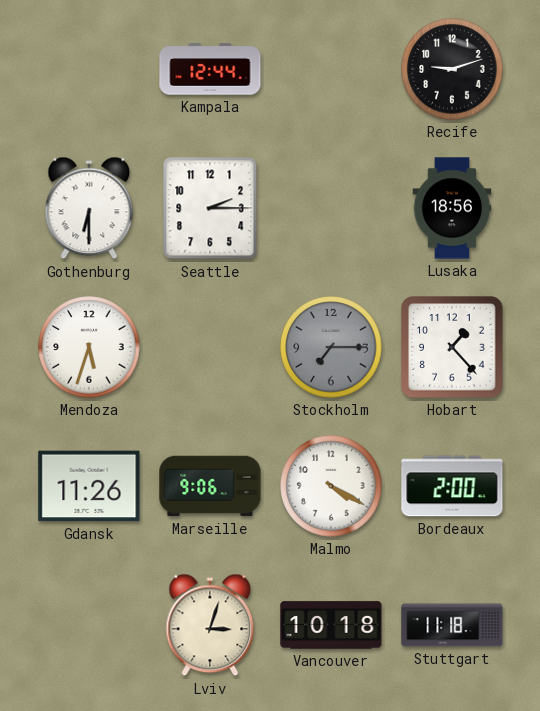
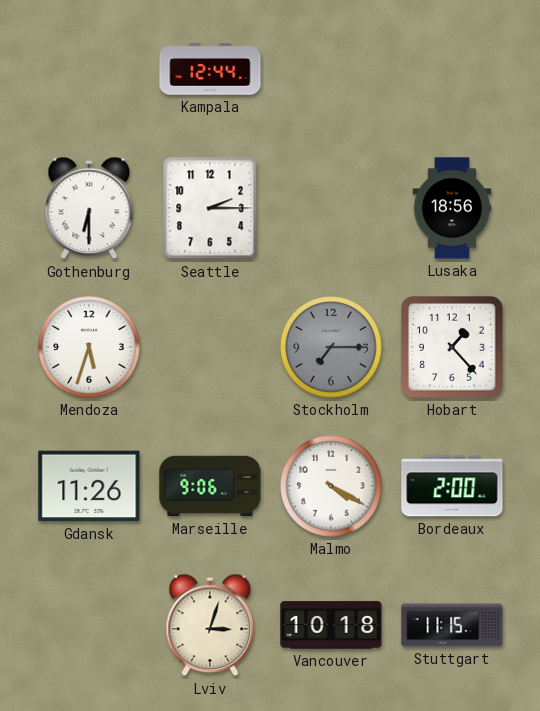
Recife: 9:12 -> none
Stuttgart: 11:18 -> 11:15
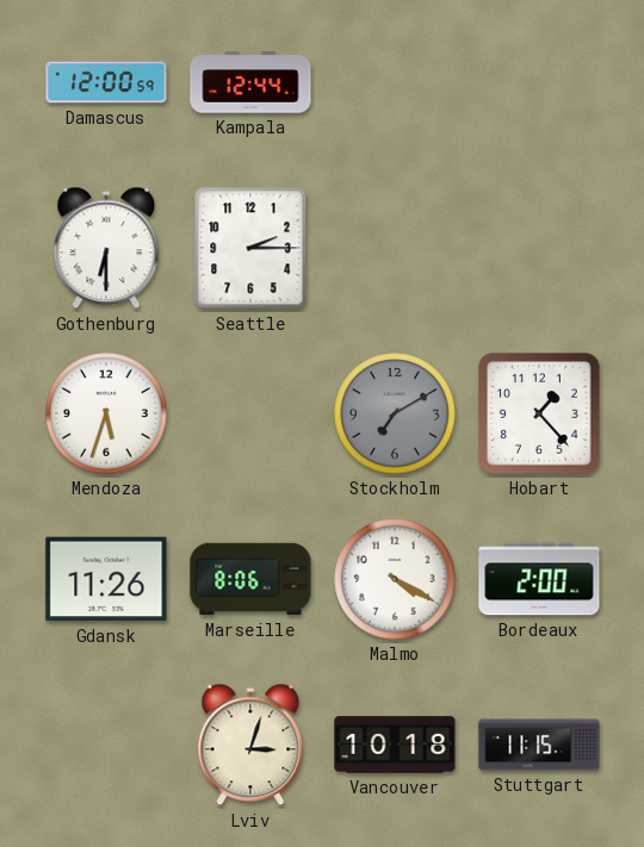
Damascus: none -> 12:00
Lusaka: 18:56 -> none
Stockholm: 7:15 -> 7:10
Marseille: 9:06 -> 8:06
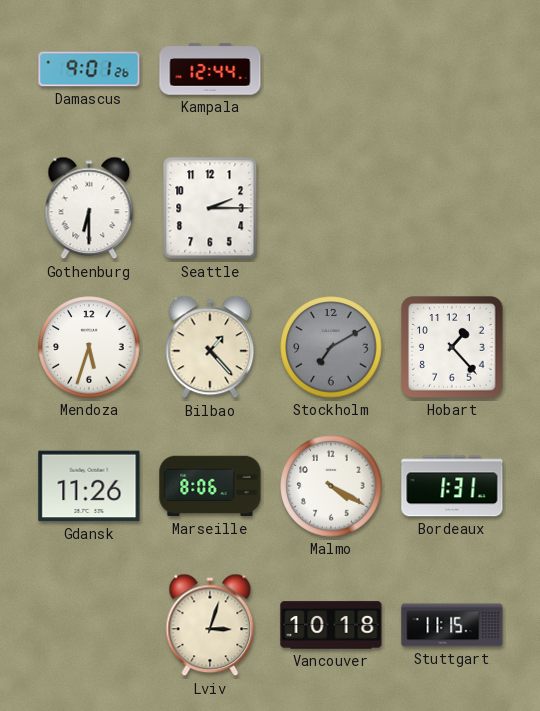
Damascus: 12:00 -> 9:01
Bilbao: none -> 1:23
Bordeaux: 2:00 -> 1:31
